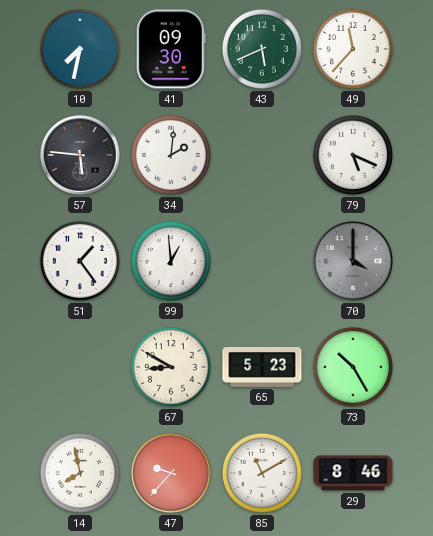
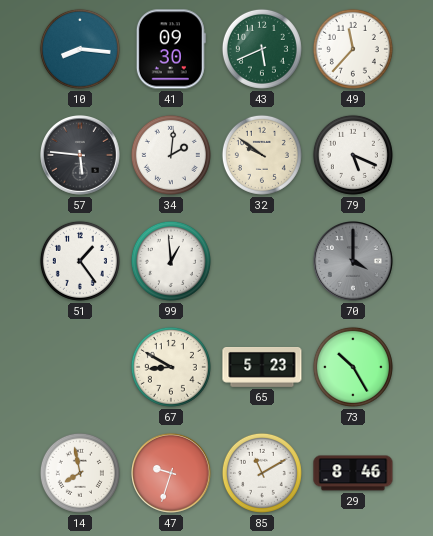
10: 7:32 -> 8:16
32: none -> 9:51
47: 9:37 -> 9:33
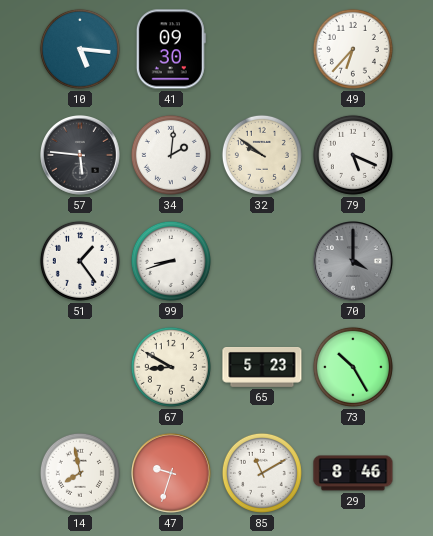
10: 8:16 -> 5:16
43: 5:41 -> none
49: 11:37 -> 6:37
99: 12:59 -> 8:42
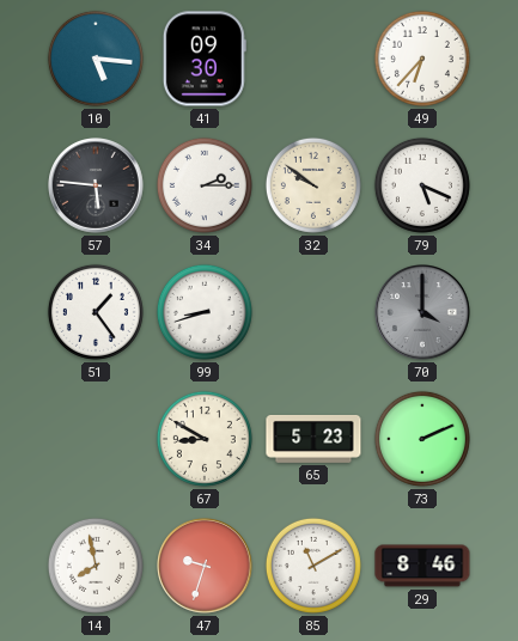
34: 2:01 -> 2:15
73: 10:25 -> 2:11
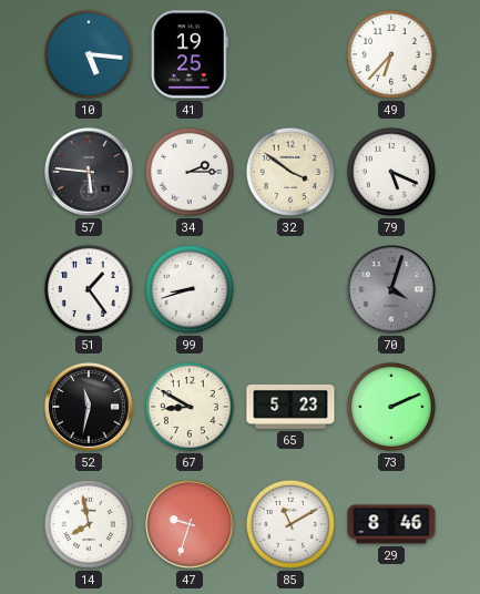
41: 09:30 -> 19:25
32: 9:51 -> 3:51
70: 4:00 -> 4:03
52: none -> 11:32
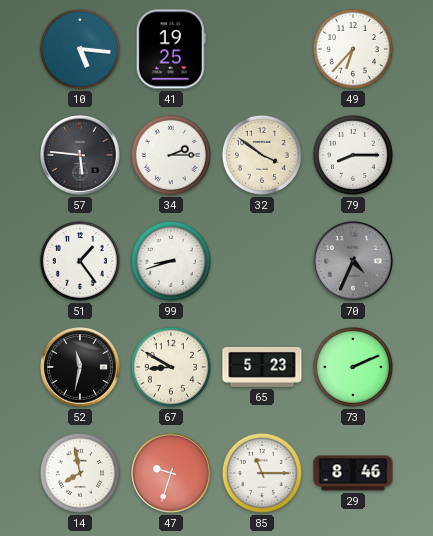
79: 5:19 -> 8:15
70: 4:03 -> 4:34
85: 11:10 -> 11:15
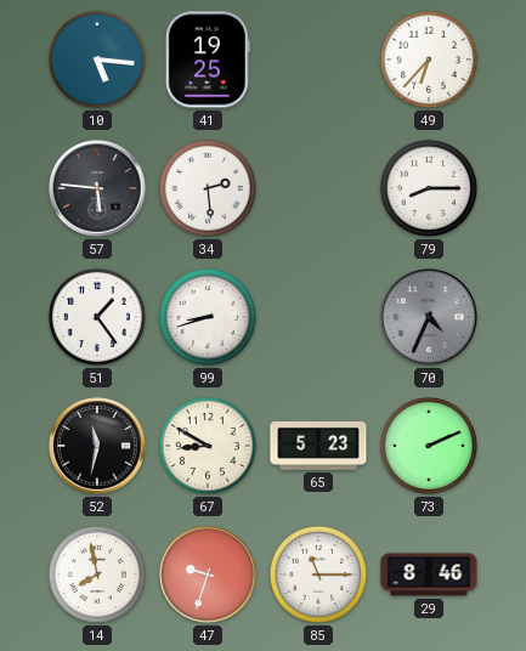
34: 2:15 -> 2:29
32: 3:51 -> none
